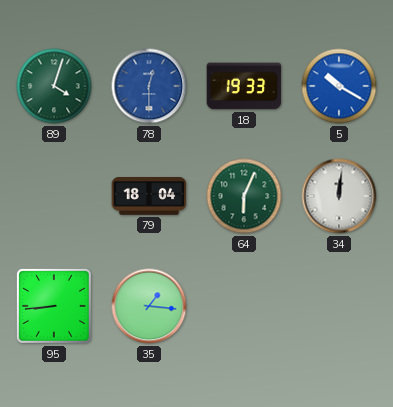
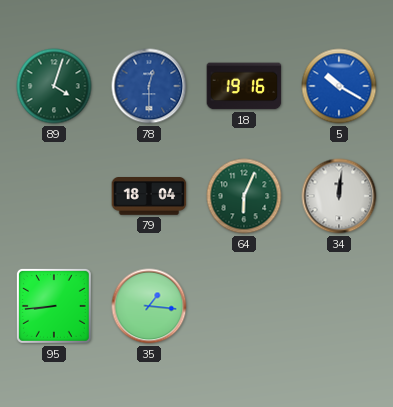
18: 19:33 -> 19:16
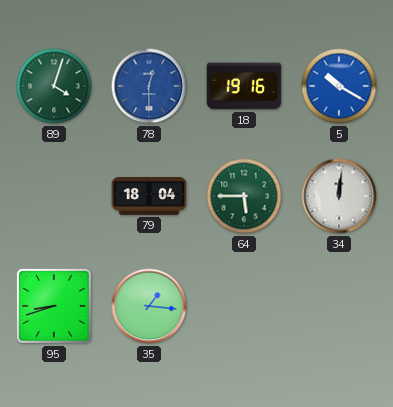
64: 6:04 -> 5:45
95: 8:44 -> 8:42
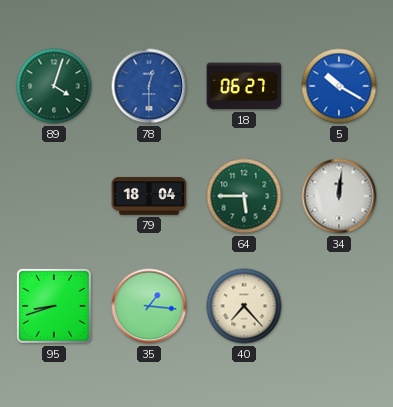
18: 19:16 -> 06:27
40: none -> 7:23
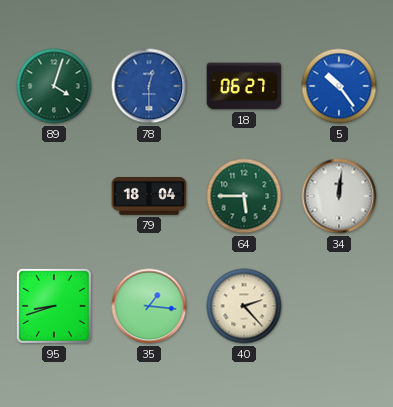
5: 10:20 -> 10:24
40: 7:23 -> 2:23
